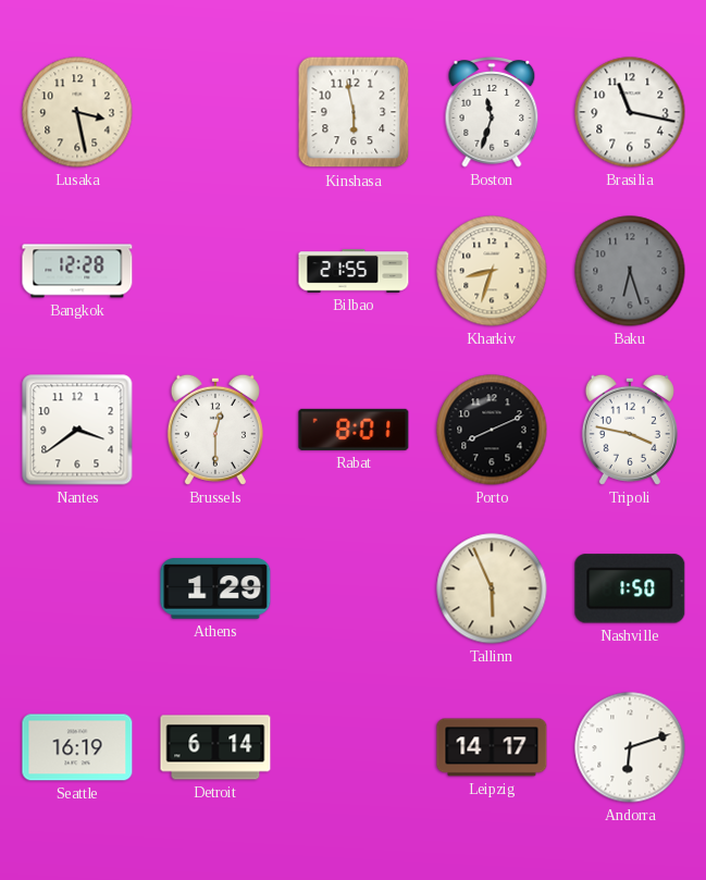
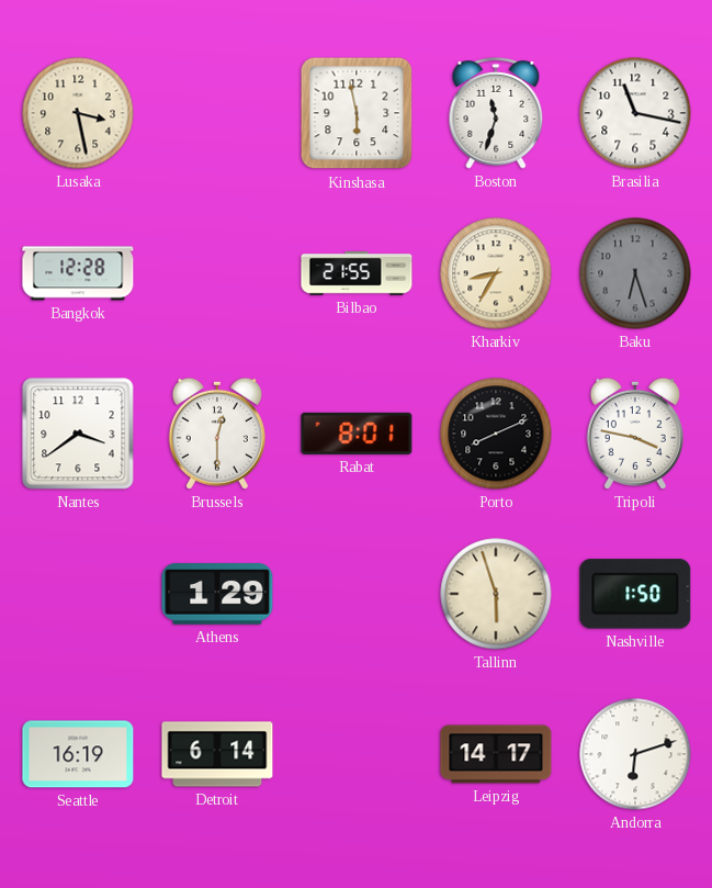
Kharkiv: 8:33 -> 8:35
Tallinn: 5:56 -> 5:57
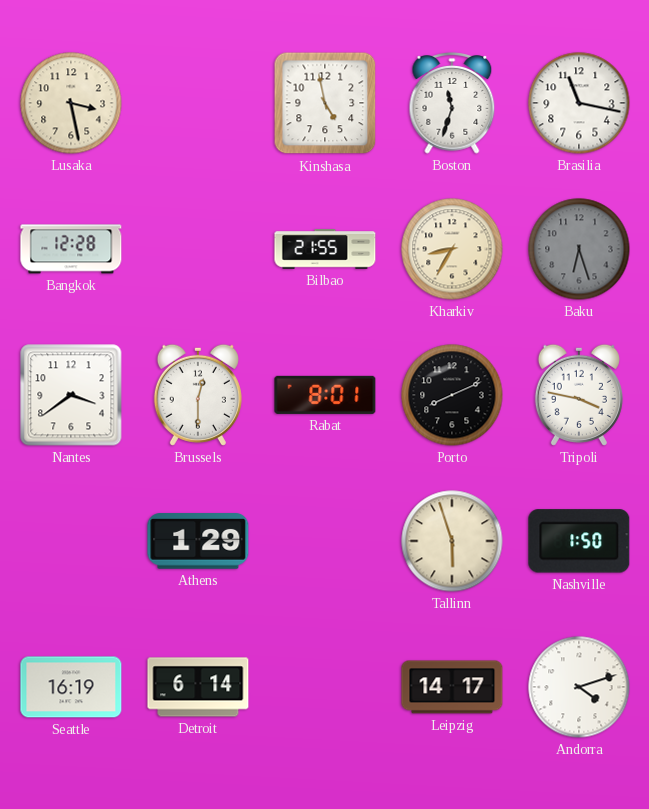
Kinshasa: 5:58 -> 4:58
Andorra: 6:12 -> 4:12
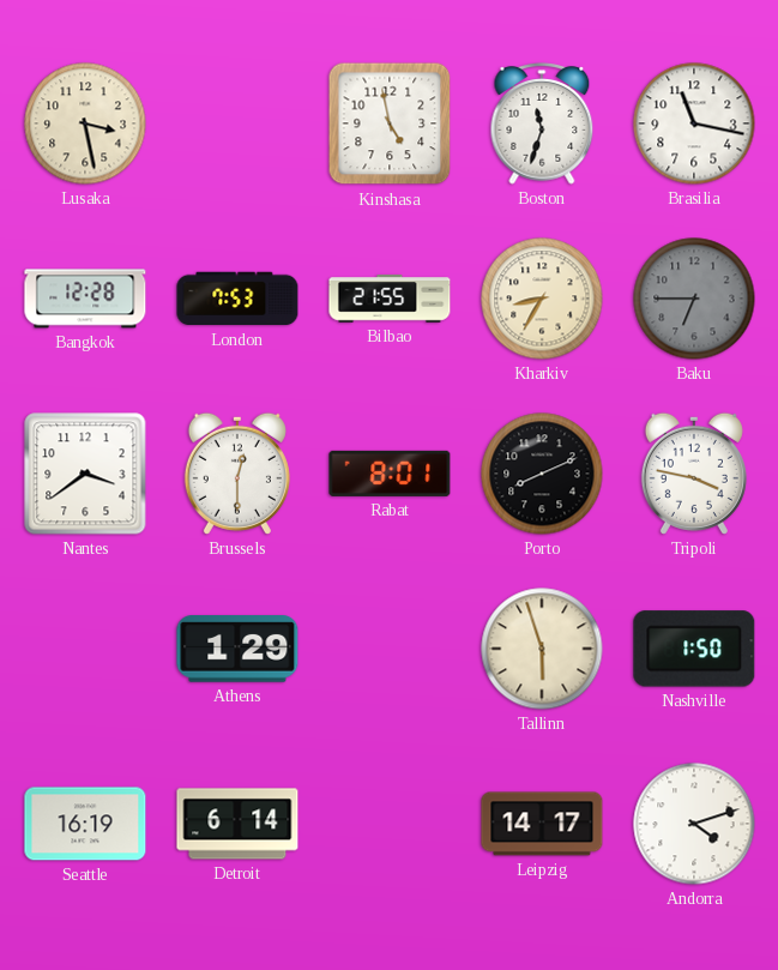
London: none -> 7:53
Baku: 6:27 -> 6:45
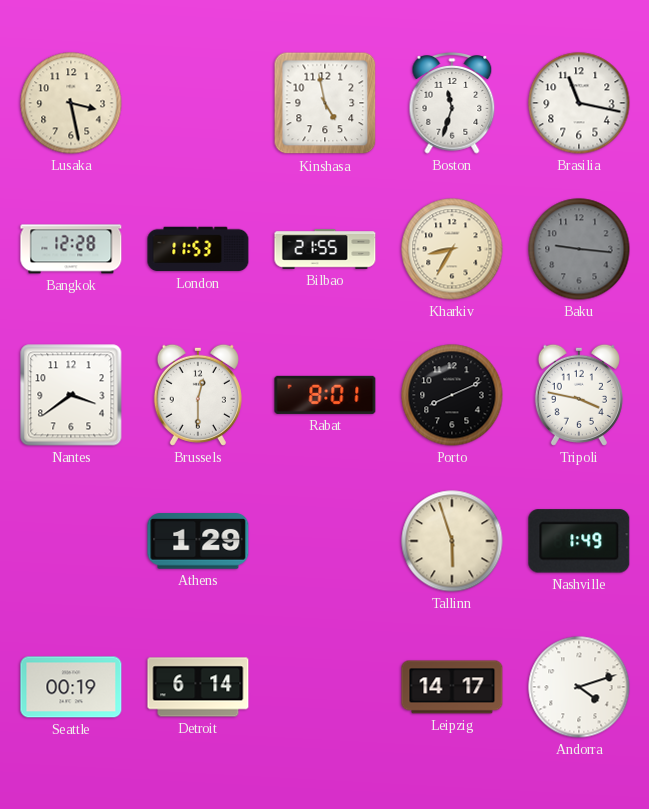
London: 7:53 -> 11:53
Baku: 6:45 -> 9:16
Nashville: 1:50 -> 1:49
Seattle: 16:19 -> 00:19
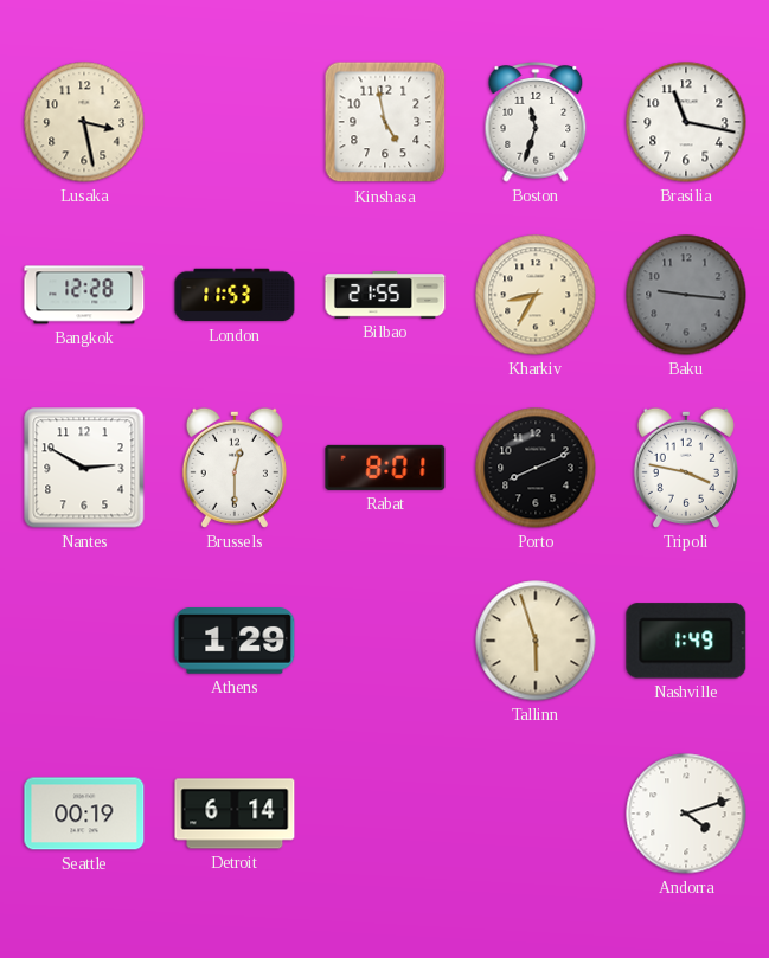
Nantes: 3:39 -> 2:50
Leipzig: 14:17 -> none
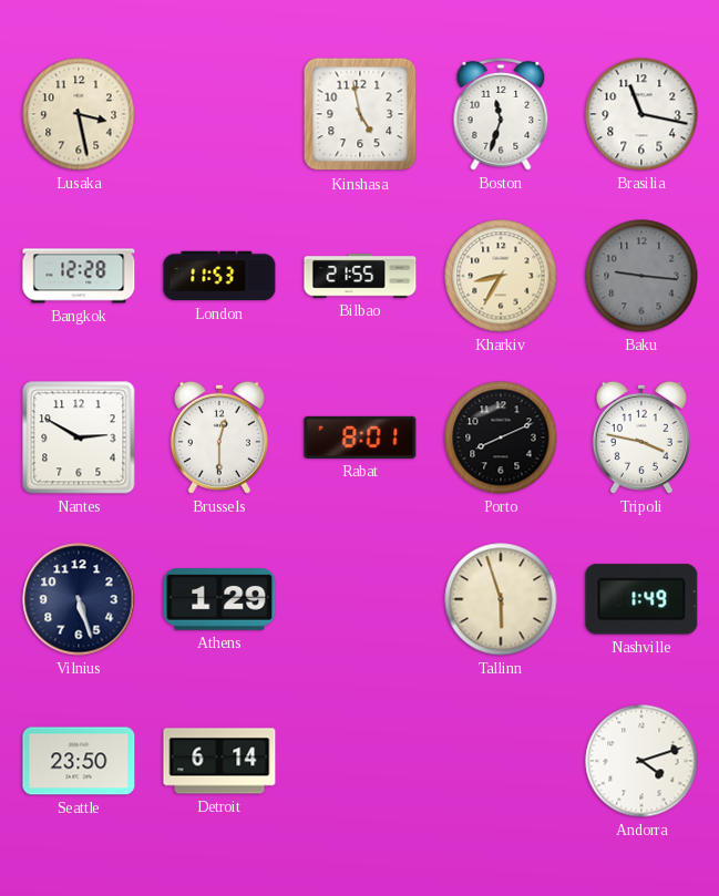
Vilnius: none -> 5:27
Seattle: 00:19 -> 23:50
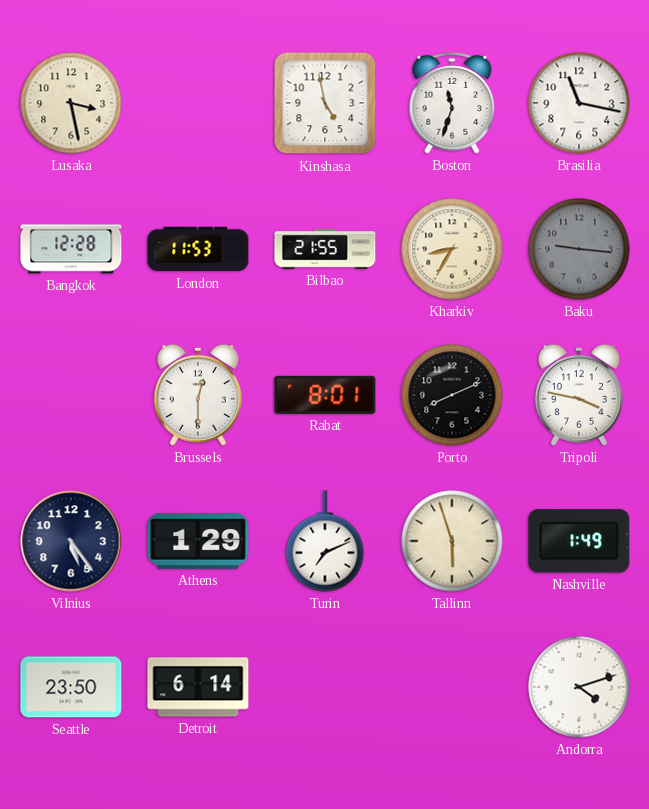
Nantes: 2:50 -> none
Vilnius: 5:27 -> 5:24
Turin: none -> 7:11
